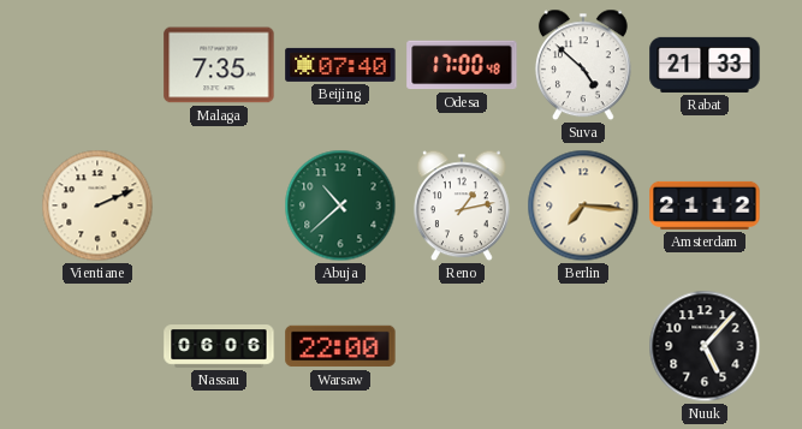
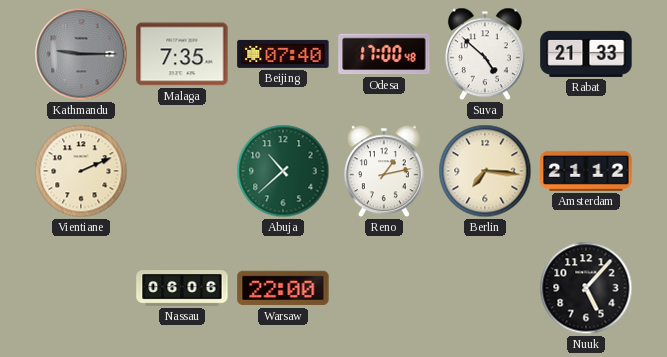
Kathmandu: none -> 9:15
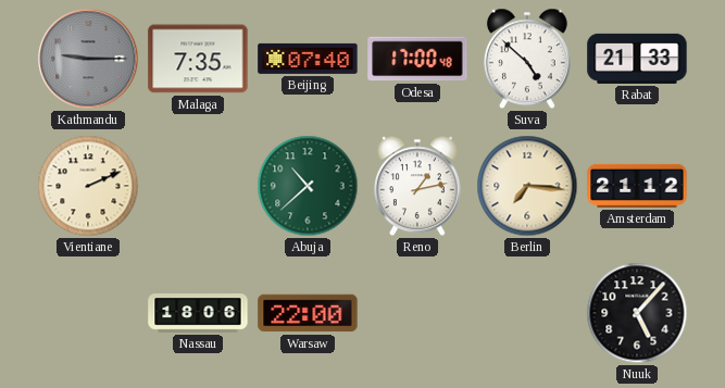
Nassau: 06:06 -> 18:06
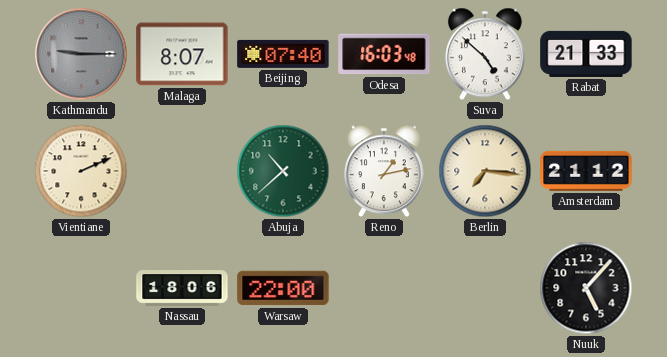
Malaga: 7:35 -> 8:07
Odesa: 17:00 -> 16:03
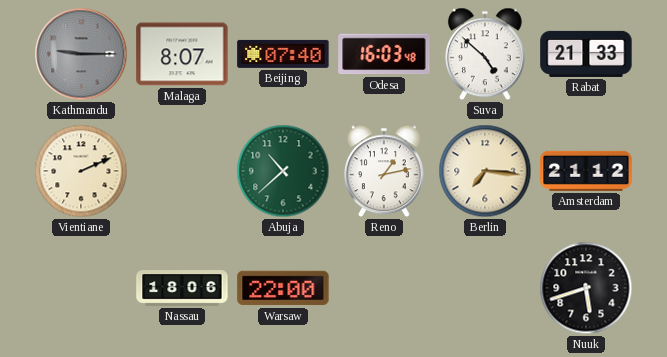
Nuuk: 5:07 -> 5:42
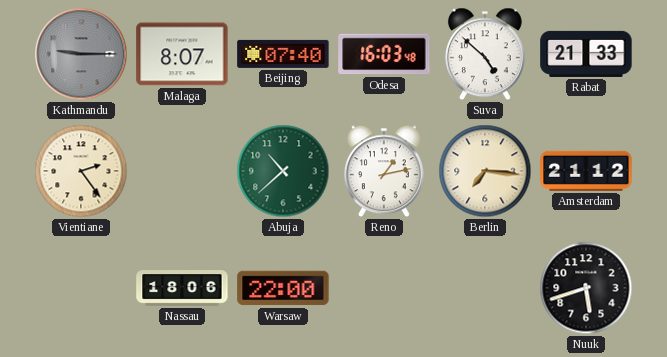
Vientiane: 2:11 -> 2:24
